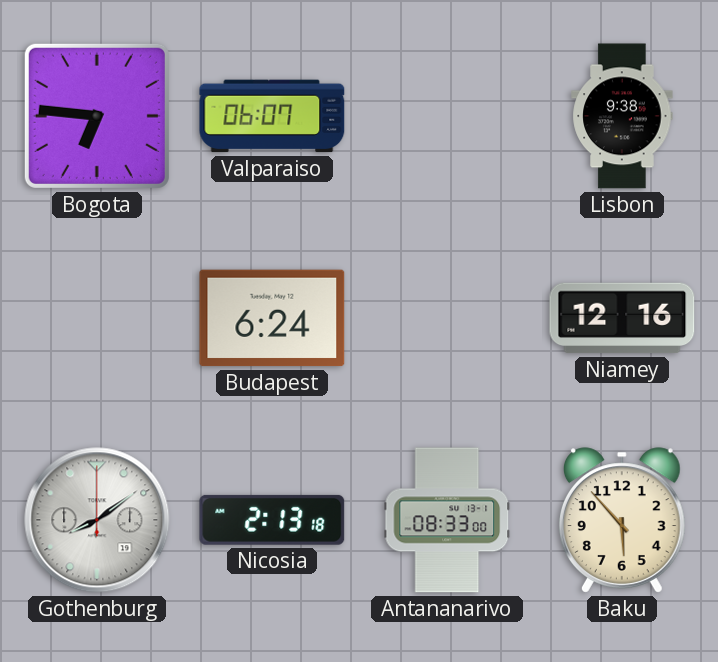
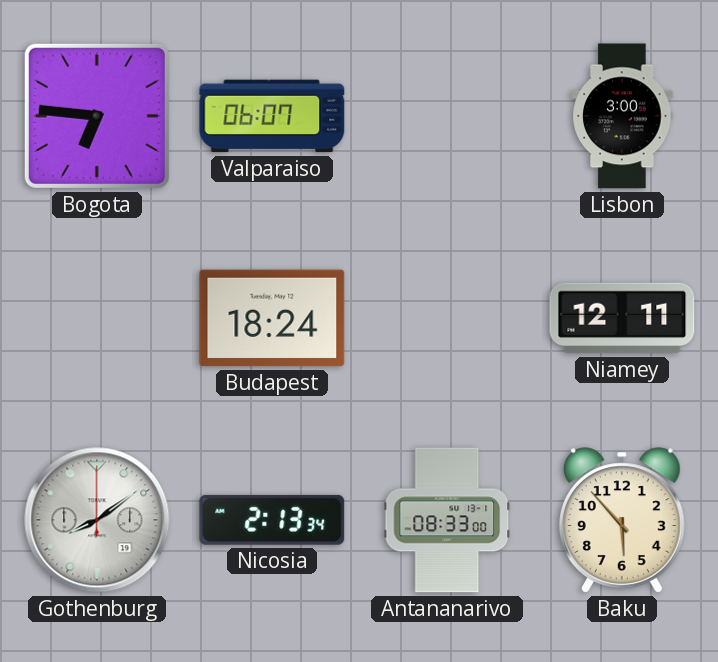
Lisbon: 9:38 -> 3:00
Budapest: 6:24 -> 18:24
Niamey: 12:16 -> 12:11
Nicosia: 2:13:18 -> 2:13:34
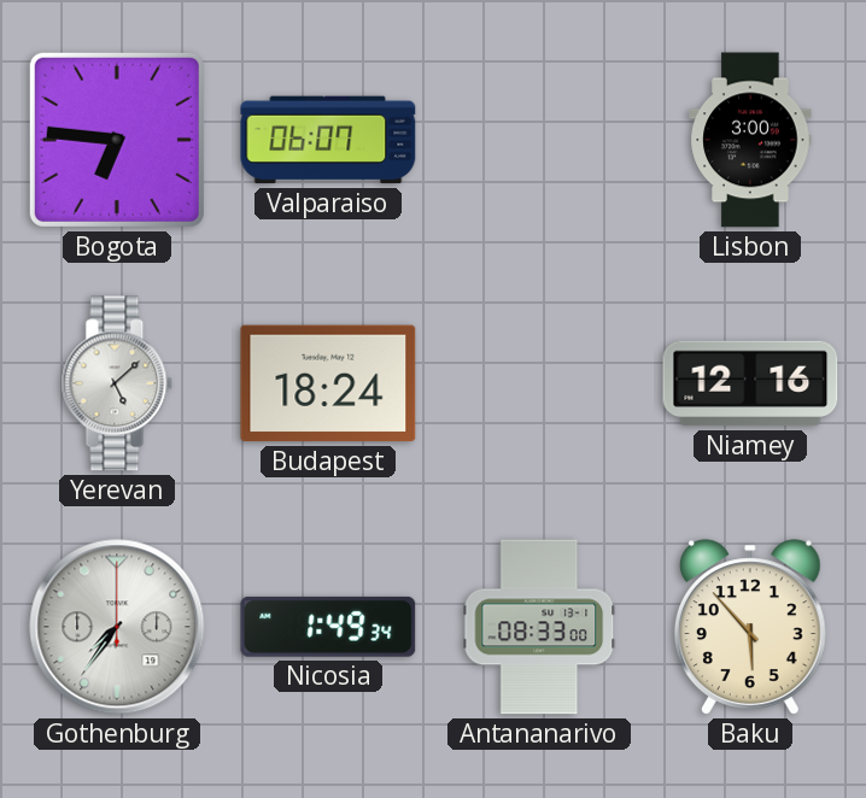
Yerevan: none -> 5:08
Niamey: 12:11 -> 12:16
Gothenburg: 8:09 -> 7:36
Nicosia: 2:13 -> 1:49
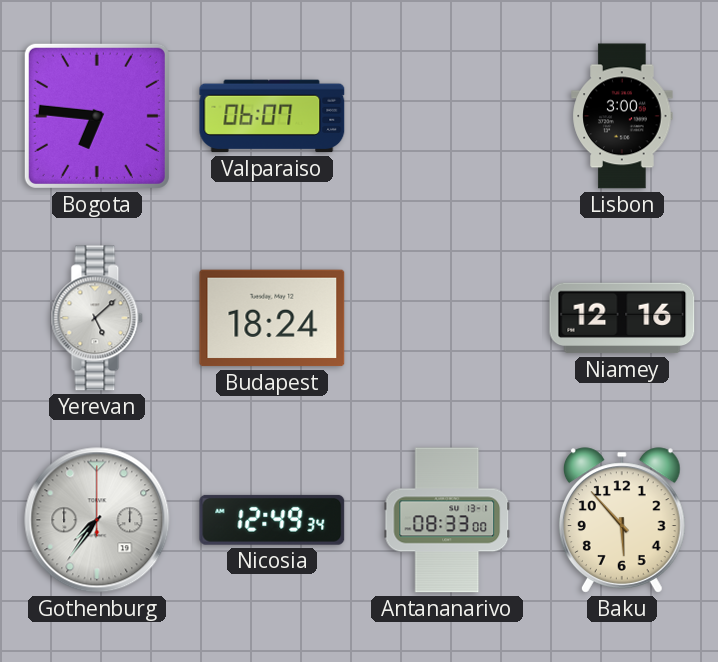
Nicosia: 1:49 -> 12:49
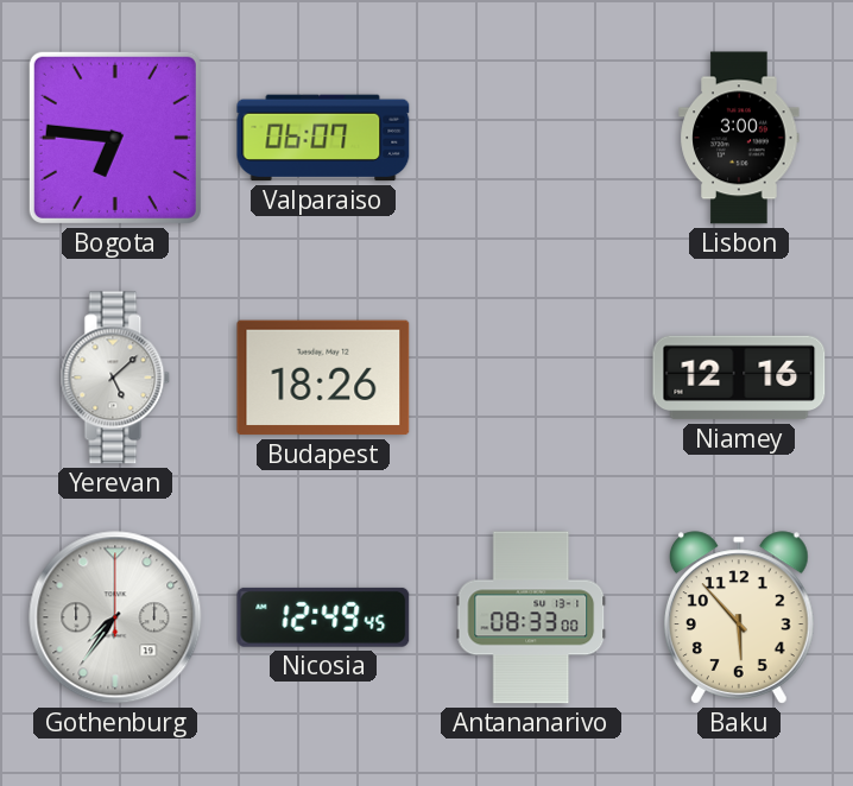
Budapest: 18:24 -> 18:26
Nicosia: 12:49:34 -> 12:49:45
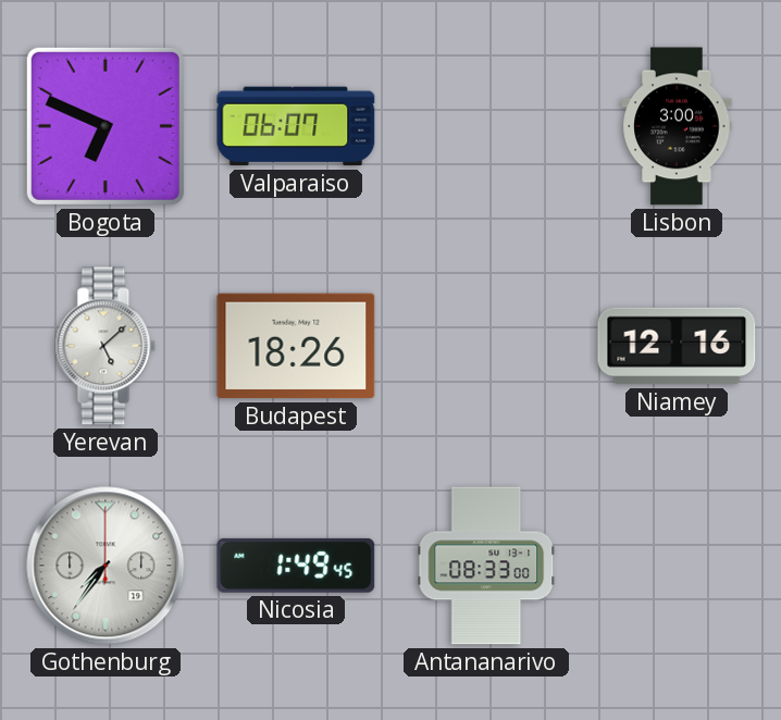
Bogota: 6:46 -> 6:49
Nicosia: 12:49 -> 1:49
Baku: 5:53 -> none
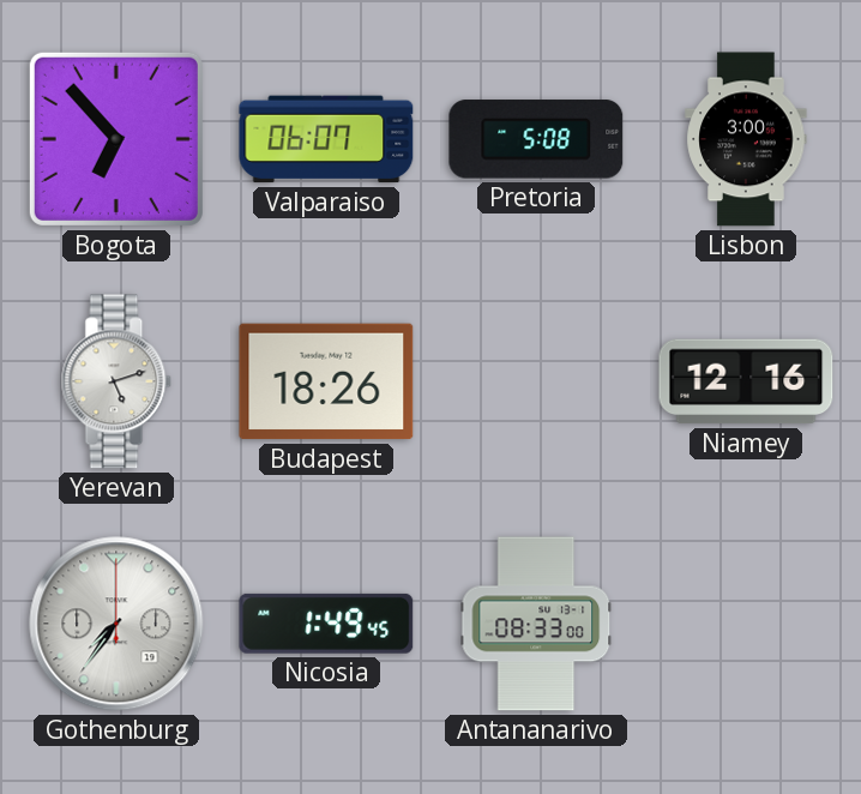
Bogota: 6:49 -> 6:53
Pretoria: none -> 5:08
Yerevan: 5:08 -> 5:12
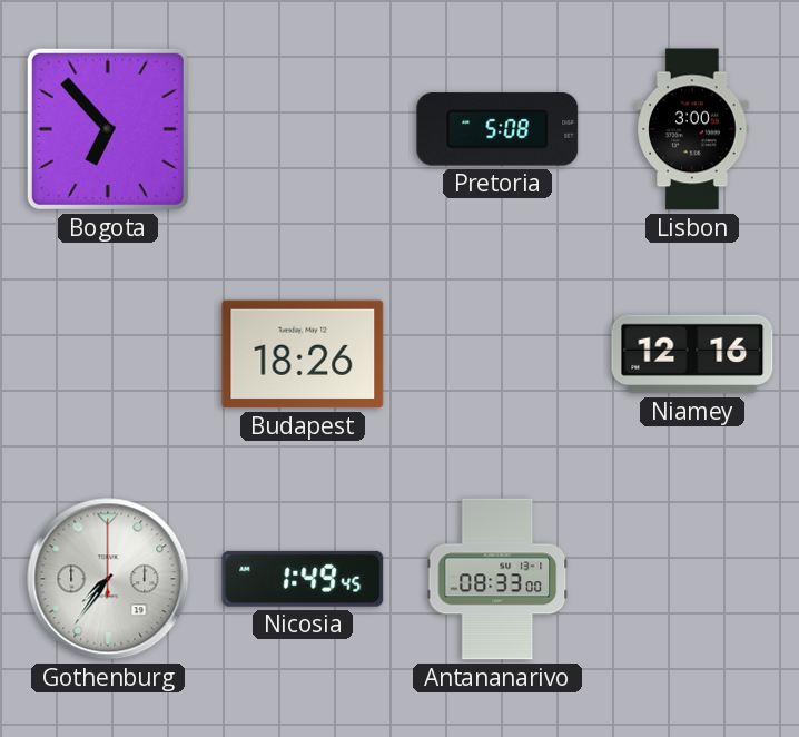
Valparaiso: 06:07 -> none
Yerevan: 5:12 -> none
